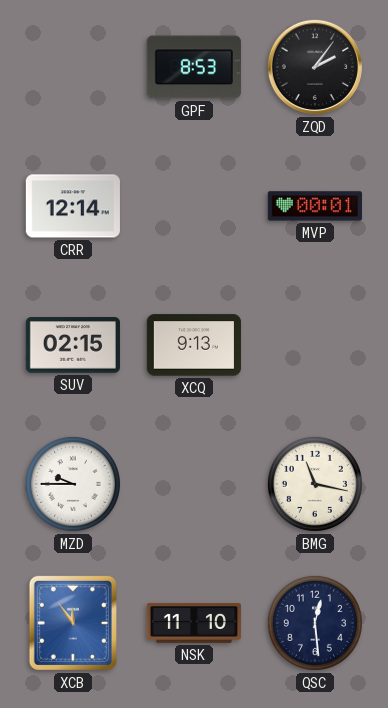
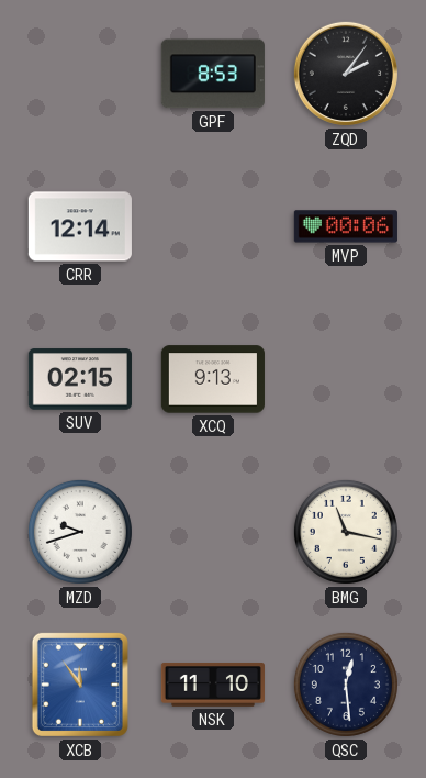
MVP: 00:01 -> 00:06
MZD: 9:45 -> 9:42
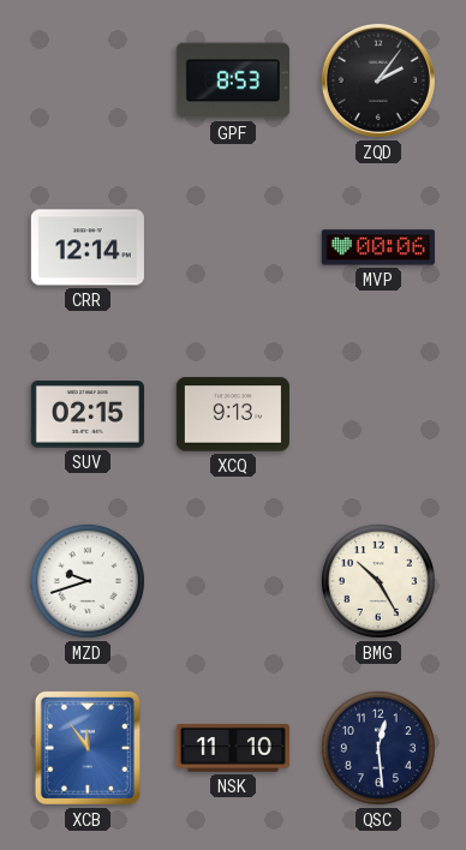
BMG: 11:17 -> 10:25
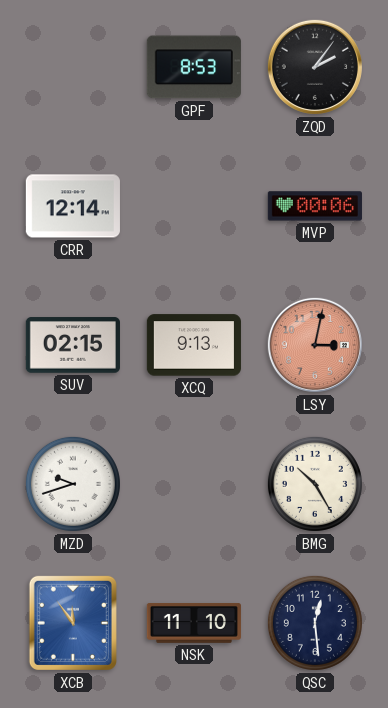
LSY: none -> 3:02
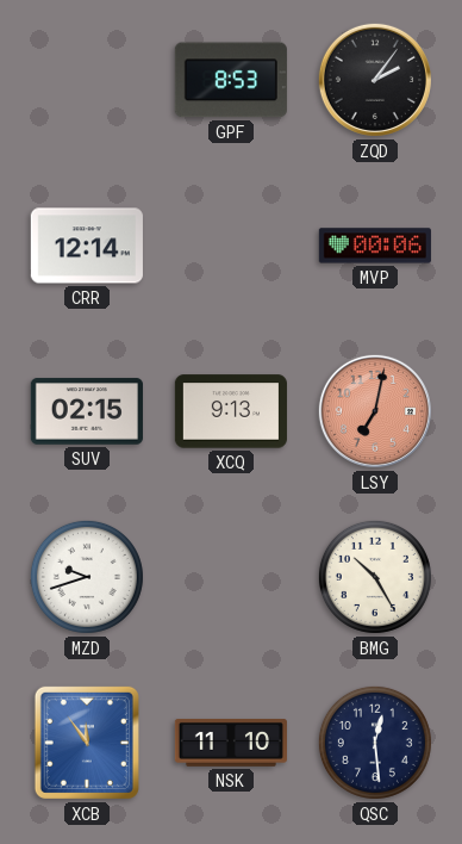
LSY: 3:02 -> 7:02
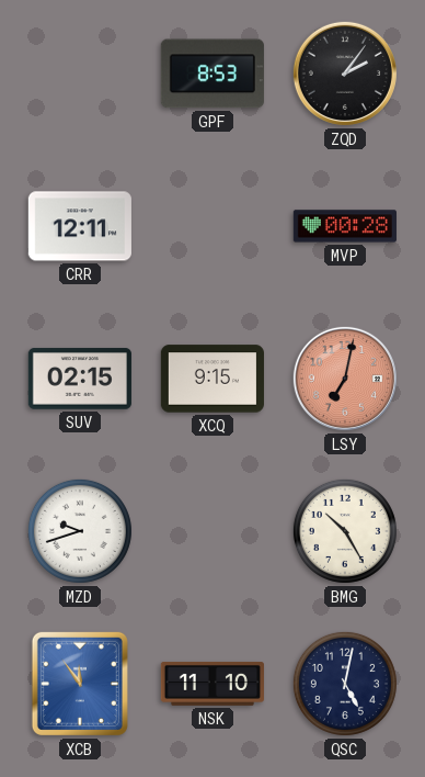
CRR: 12:14 -> 12:11
MVP: 00:06 -> 00:28
XCQ: 9:13 -> 9:15
QSC: 12:29 -> 5:02
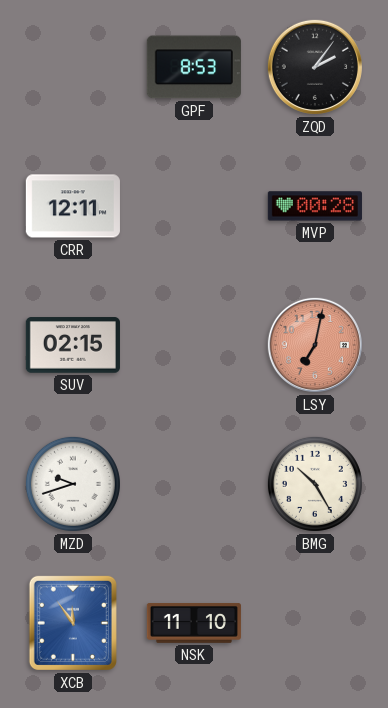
XCQ: 9:15 -> none
QSC: 5:02 -> none
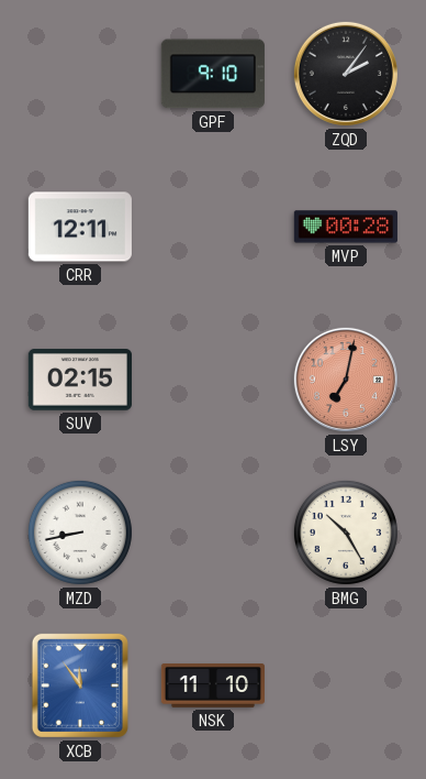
GPF: 8:53 -> 9:10
MZD: 9:42 -> 8:43
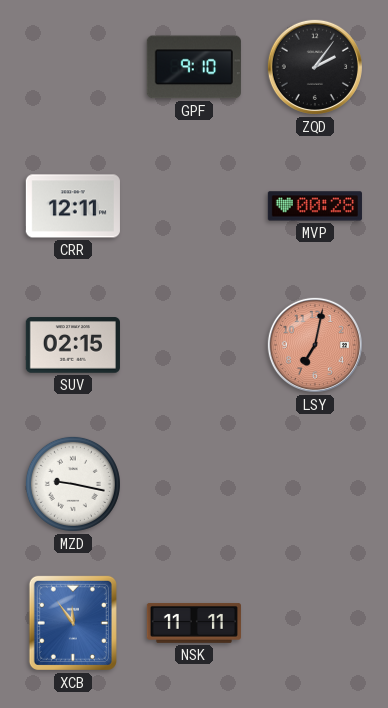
MZD: 8:43 -> 9:17
BMG: 10:25 -> none
NSK: 11:10 -> 11:11
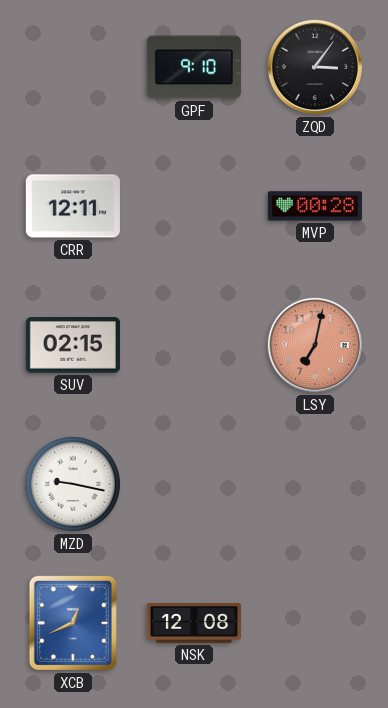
ZQD: 2:06 -> 3:06
XCB: 11:54 -> 12:41
NSK: 11:11 -> 12:08
